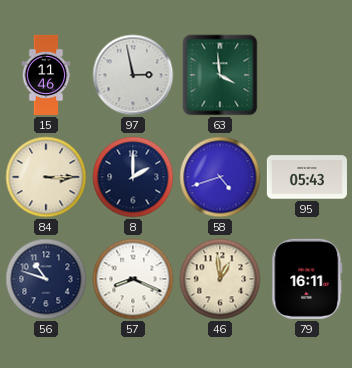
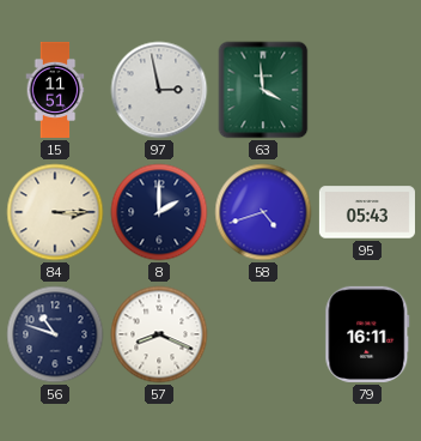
15: 11:46 -> 11:51
46: 12:59 -> none
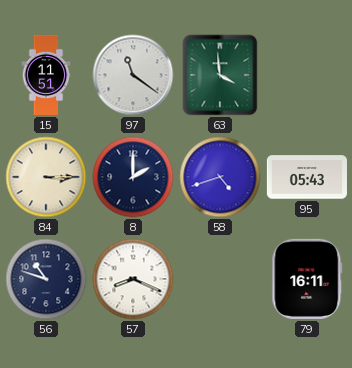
97: 2:58 -> 11:21
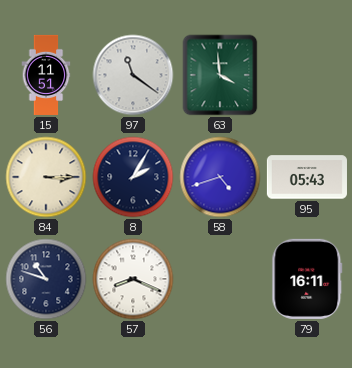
8: 2:00 -> 2:05
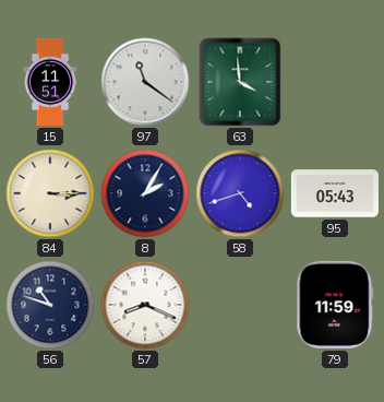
79: 16:11 -> 11:59
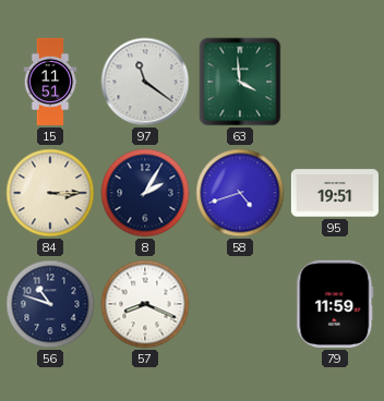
95: 05:43 -> 19:51
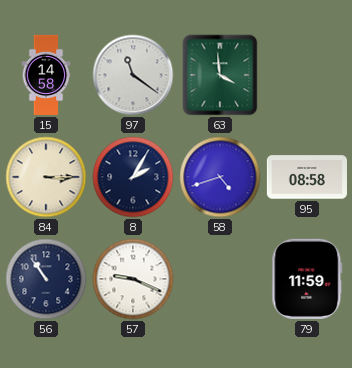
15: 11:51 -> 14:58
95: 19:51 -> 08:58
56: 10:48 -> 10:54
57: 8:19 -> 9:19
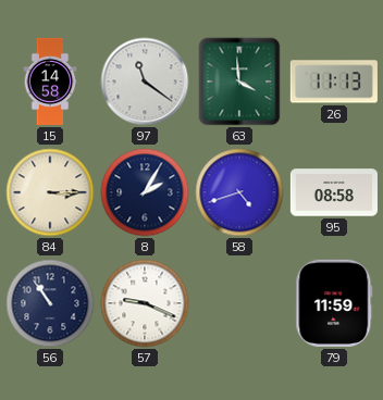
26: none -> 11:13
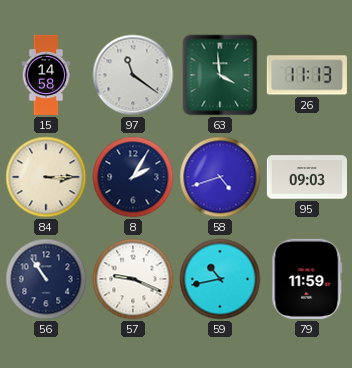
95: 08:58 -> 09:03
59: none -> 10:43
